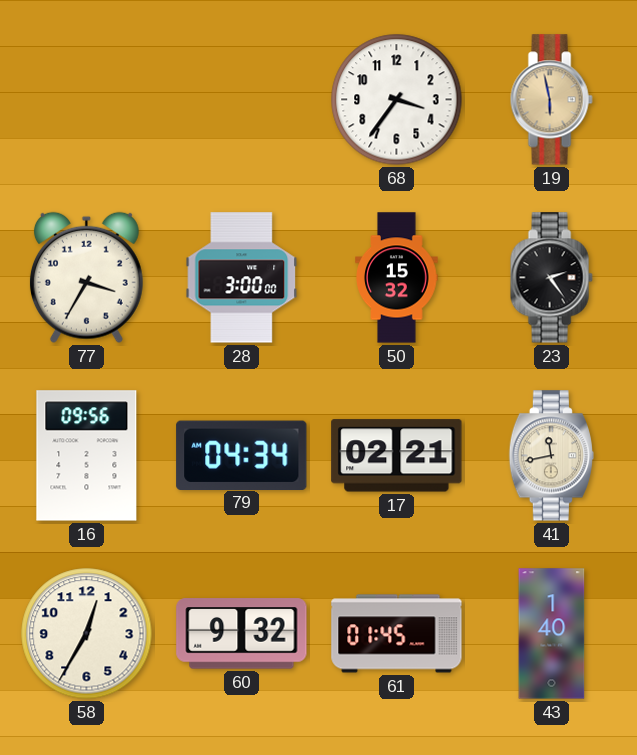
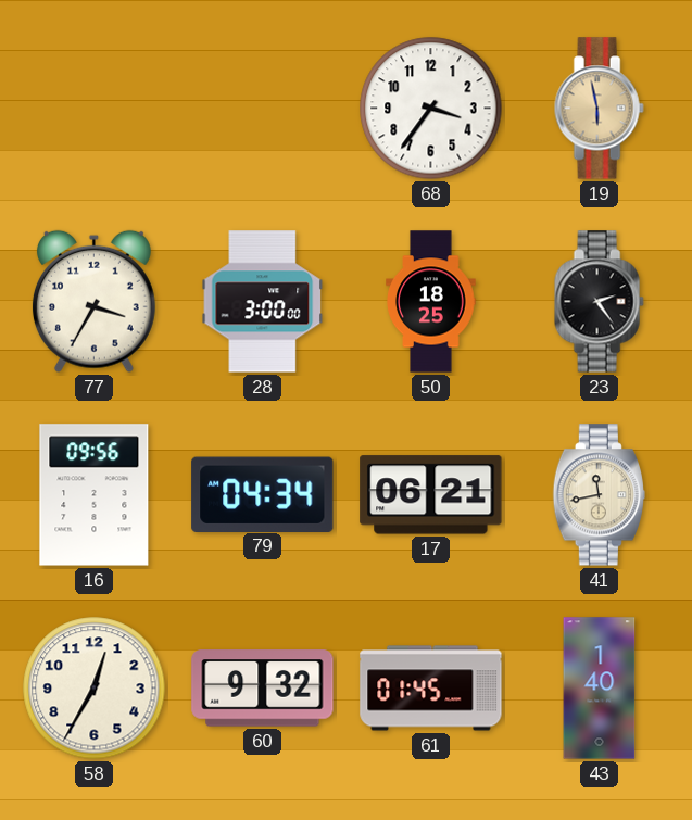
50: 15:32 -> 18:25
17: 02:21 -> 06:21
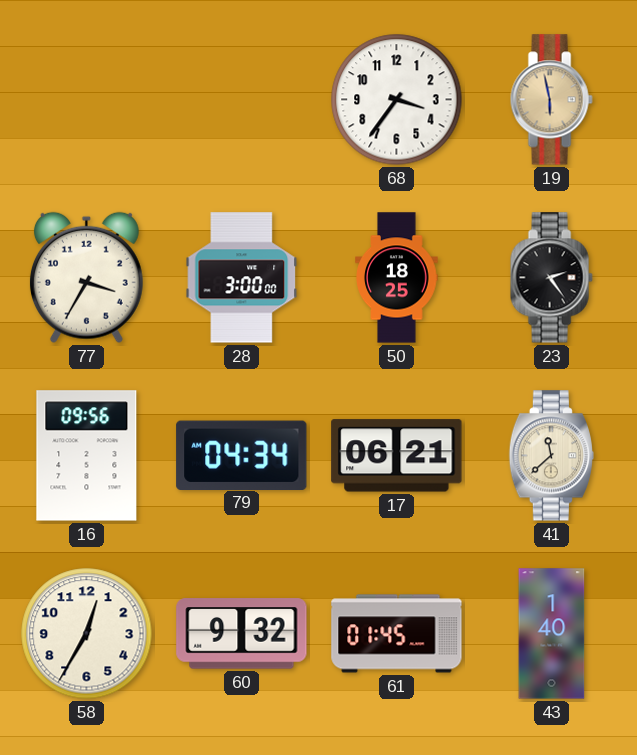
41: 11:43 -> 11:38
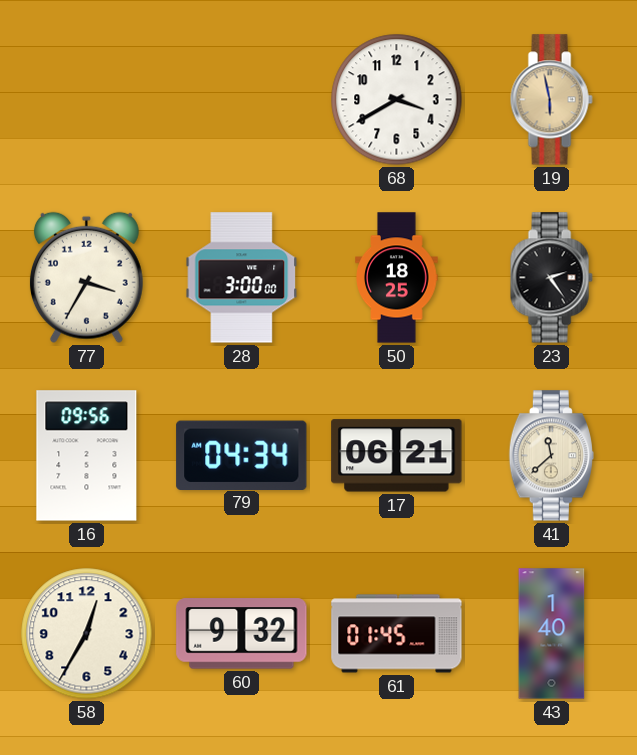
68: 3:36 -> 3:40
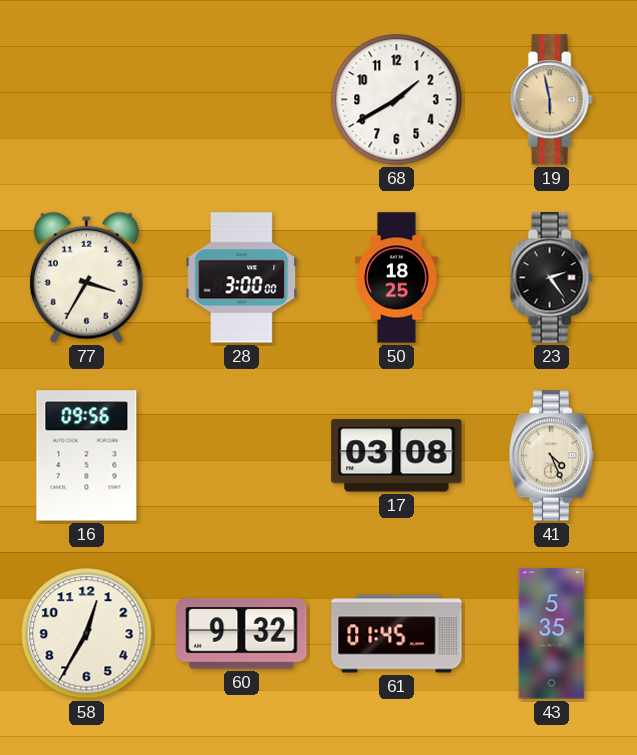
68: 3:40 -> 1:40
79: 04:34 -> none
17: 06:21 -> 03:08
41: 11:38 -> 4:26
43: 1:40 -> 5:35
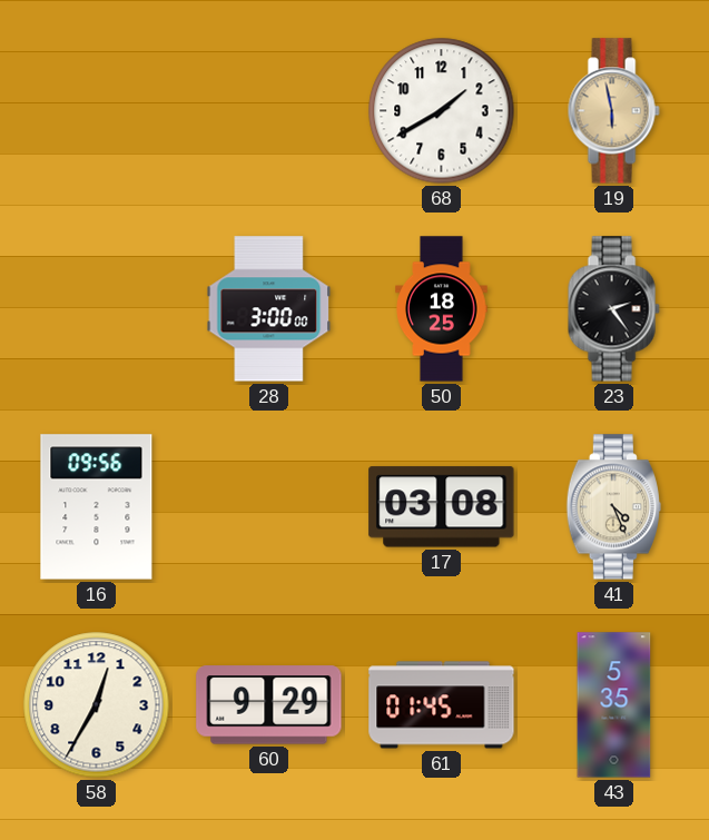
77: 3:35 -> none
60: 9:32 -> 9:29
